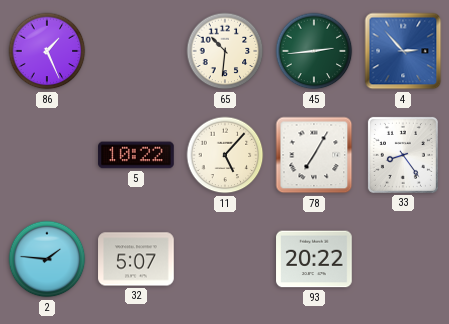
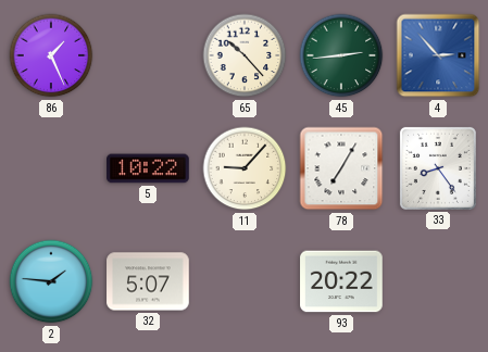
65: 10:31 -> 10:23
11: 5:07 -> 9:07
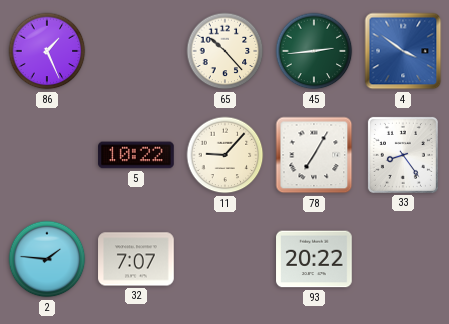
4: 2:53 -> 3:51
32: 5:07 -> 7:07
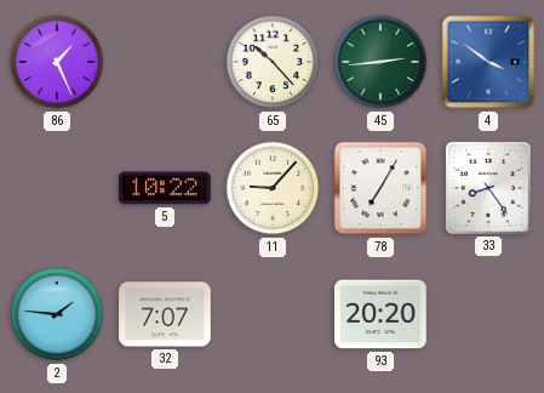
93: 20:22 -> 20:20
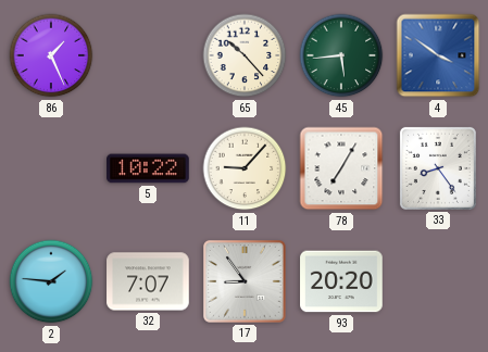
45: 2:44 -> 5:44
17: none -> 8:54
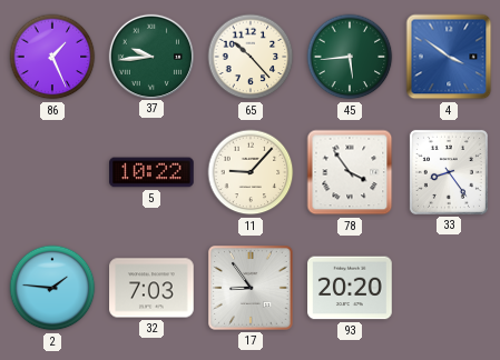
37: none -> 9:44
78: 7:05 -> 3:54
32: 7:07 -> 7:03
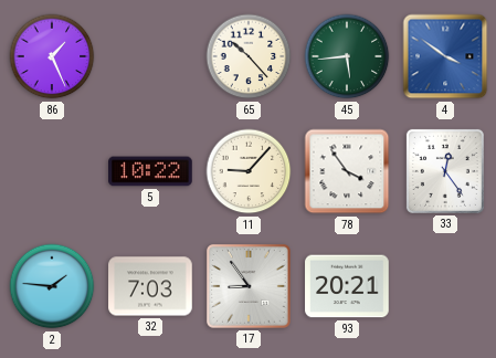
37: 9:44 -> none
33: 8:24 -> 12:24
93: 20:20 -> 20:21
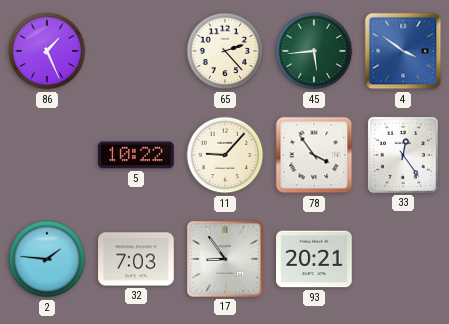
65: 10:23 -> 2:23
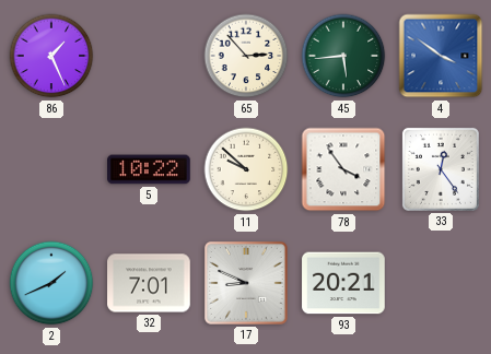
65: 2:23 -> 2:53
11: 9:07 -> 9:52
2: 1:46 -> 1:41
32: 7:03 -> 7:01
17: 8:54 -> 8:49
